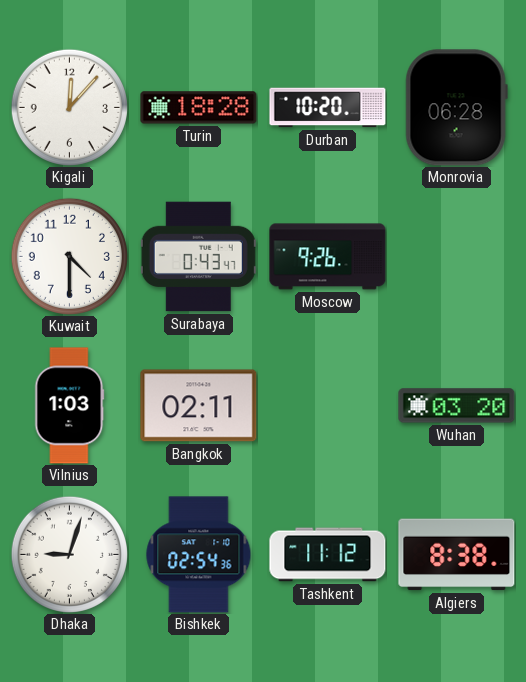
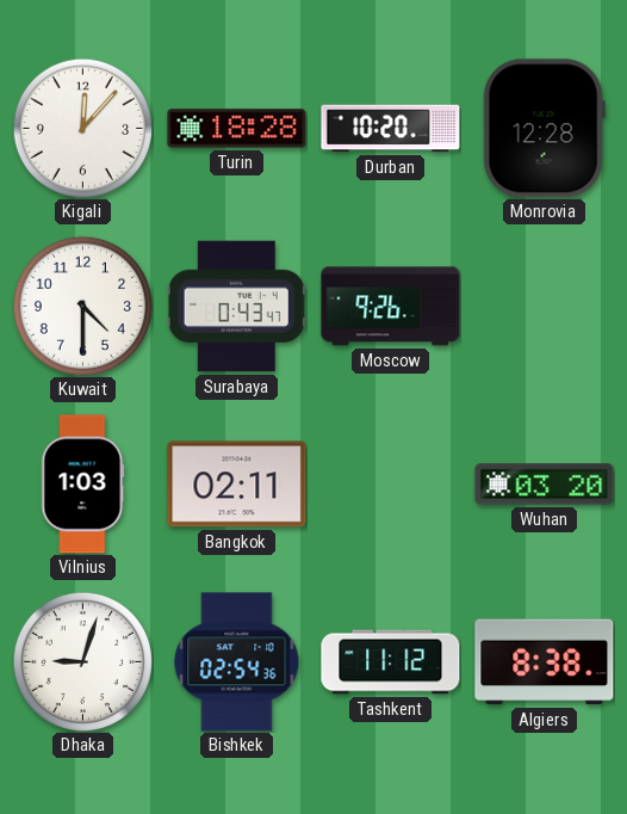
Monrovia: 06:28 -> 12:28
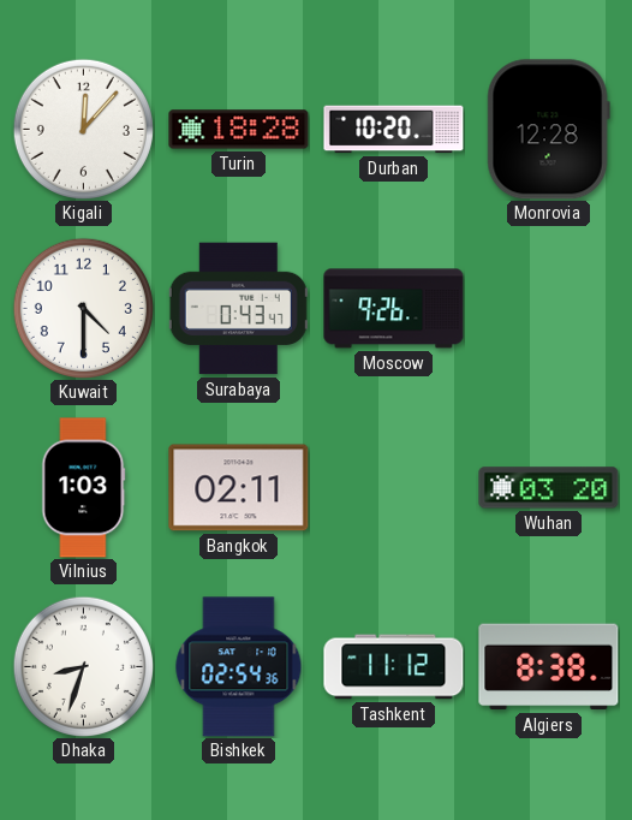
Dhaka: 9:03 -> 8:33
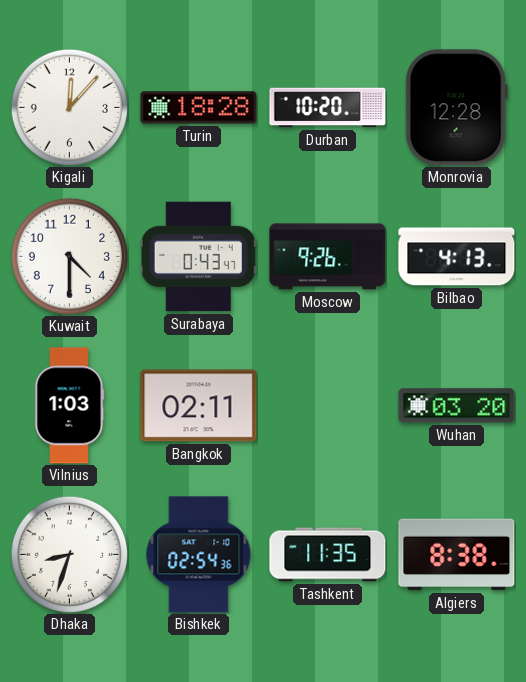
Bilbao: none -> 4:13
Tashkent: 11:12 -> 11:35
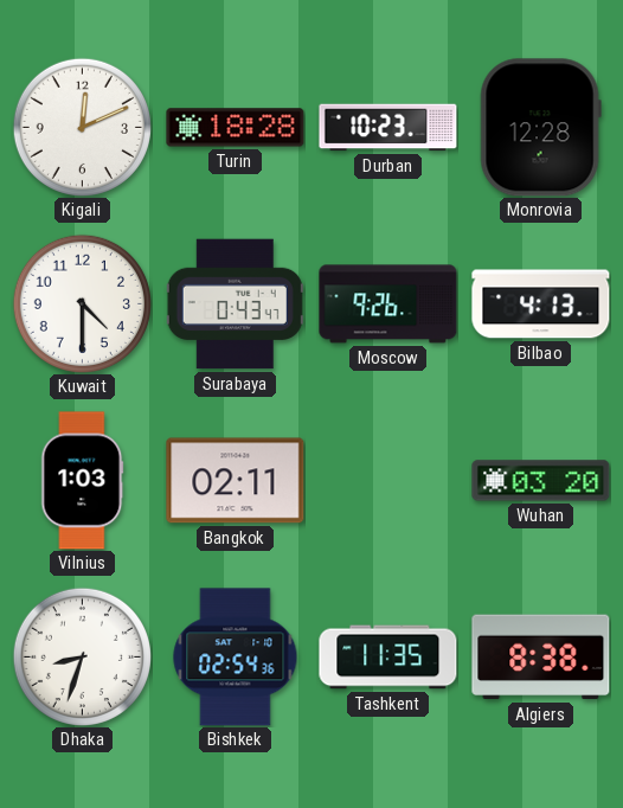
Kigali: 12:07 -> 12:11
Durban: 10:20 -> 10:23
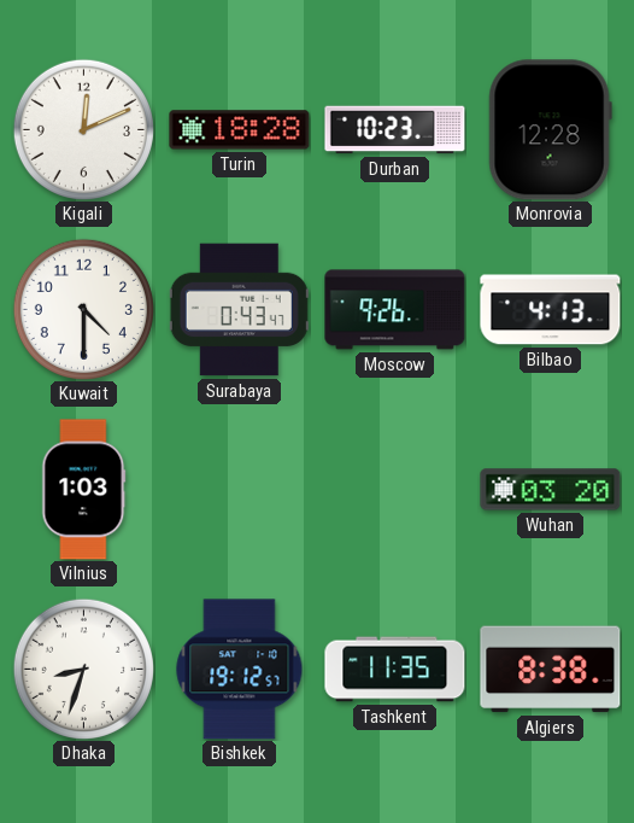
Bangkok: 02:11 -> none
Bishkek: 02:54 -> 19:12
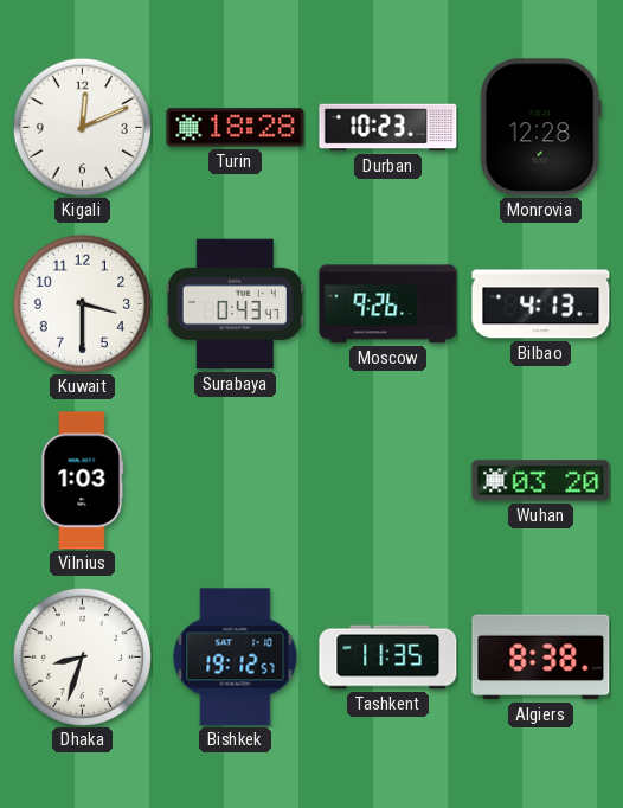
Kuwait: 4:30 -> 3:30
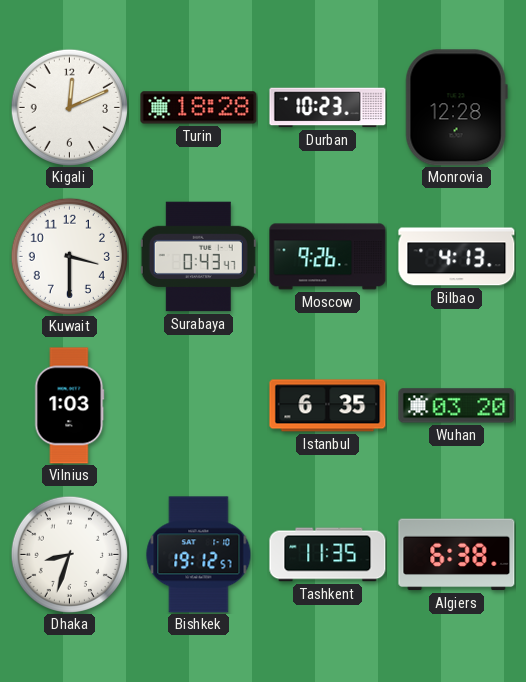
Istanbul: none -> 6:35
Algiers: 8:38 -> 6:38
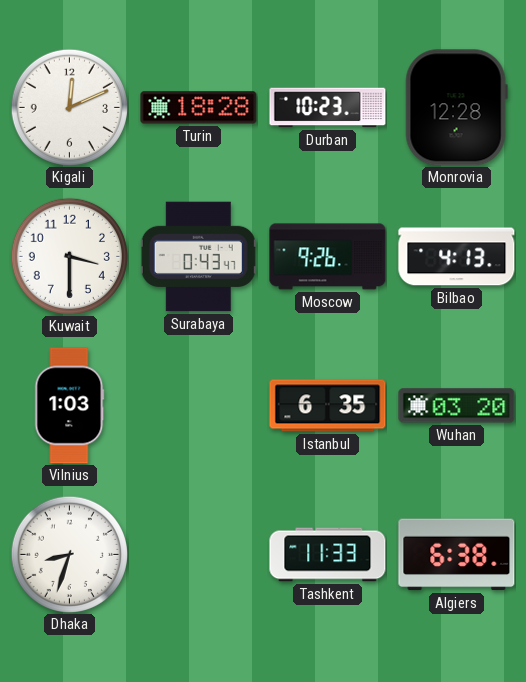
Bishkek: 19:12 -> none
Tashkent: 11:35 -> 11:33
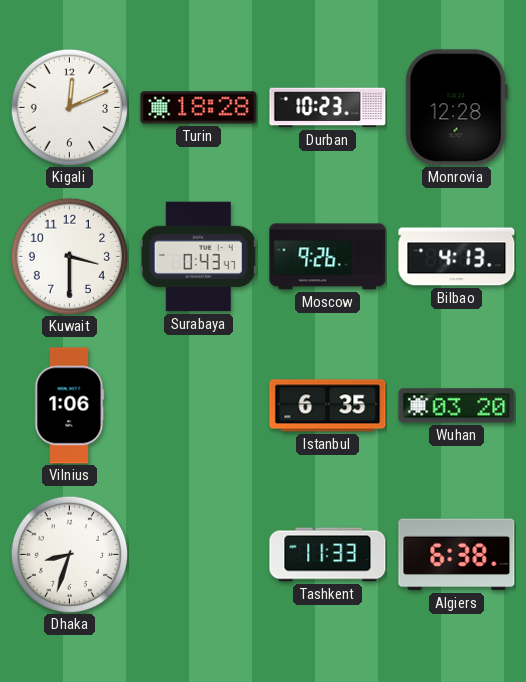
Vilnius: 1:03 -> 1:06
